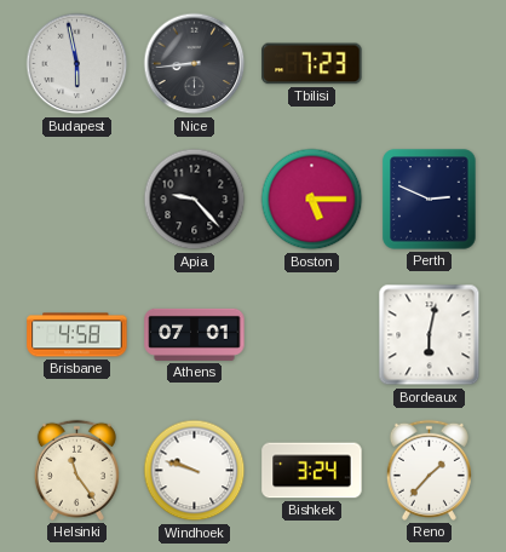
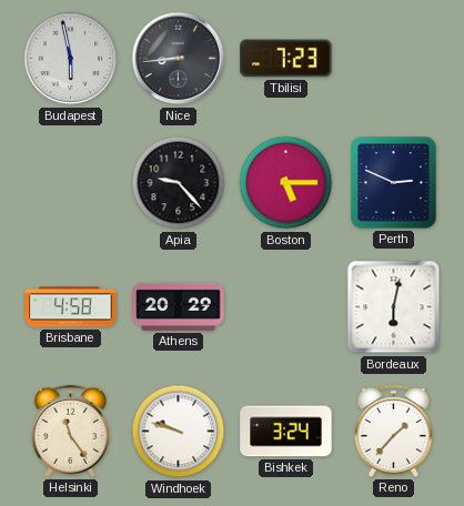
Athens: 07:01 -> 20:29
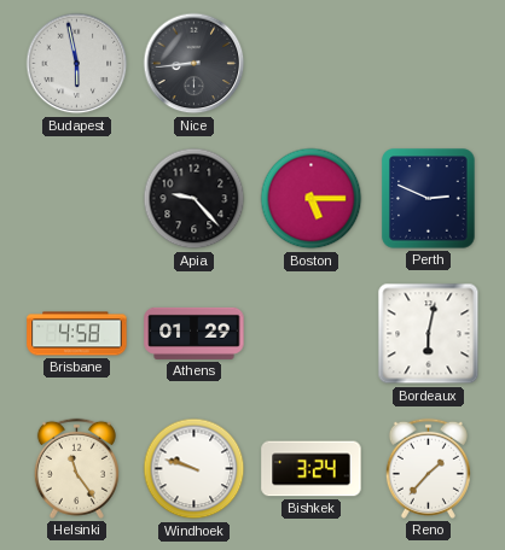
Tbilisi: 7:23 -> none
Athens: 20:29 -> 01:29
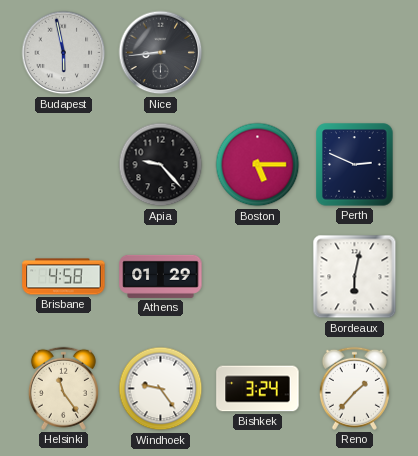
Windhoek: 9:48 -> 9:24
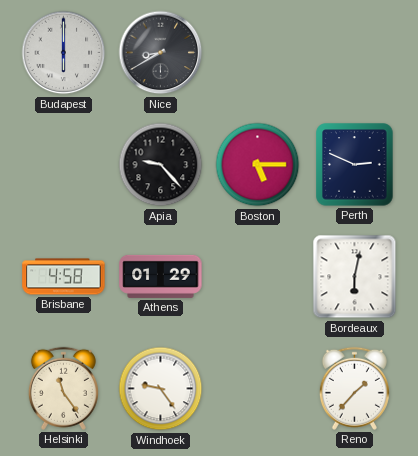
Budapest: 5:58 -> 6:00
Nice: 8:44 -> 8:40
Bishkek: 3:24 -> none
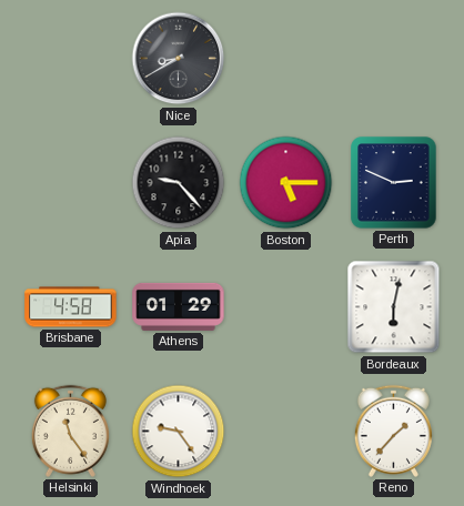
Budapest: 6:00 -> none
